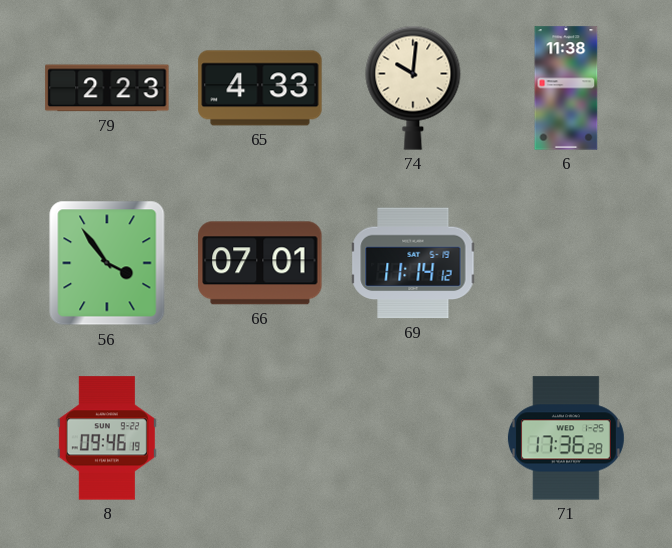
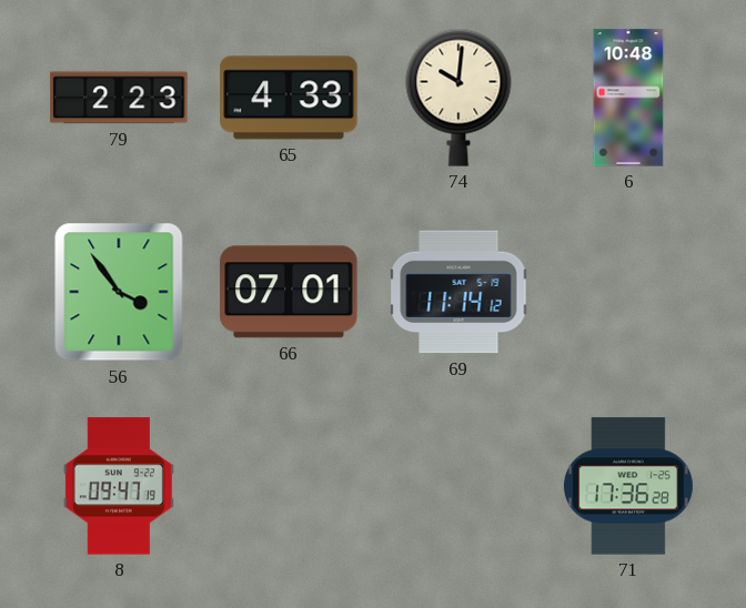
6: 11:38 -> 10:48
8: 09:46 -> 09:47
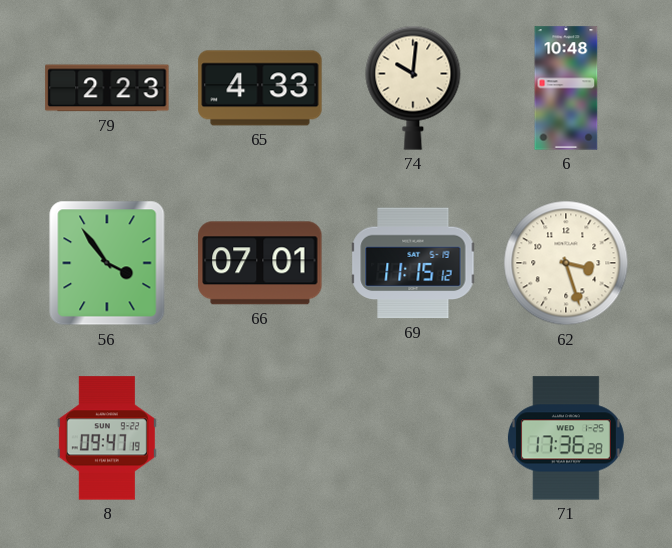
69: 11:14 -> 11:15
62: none -> 3:27
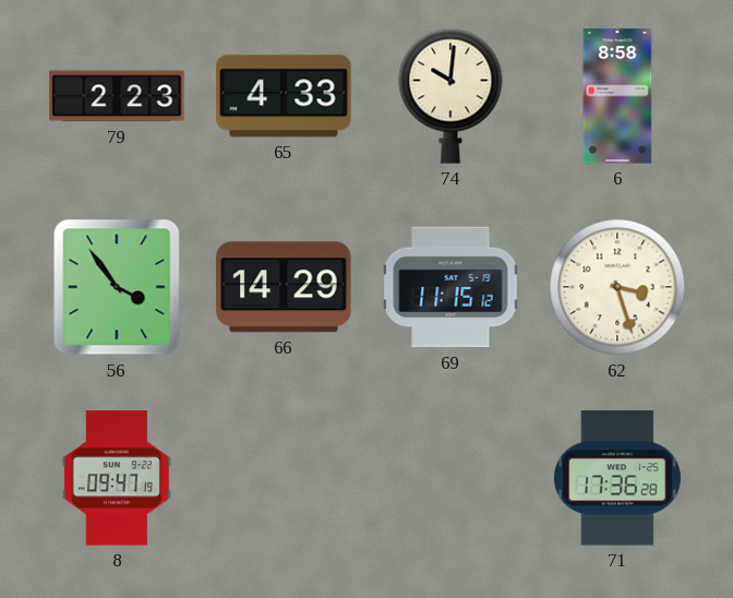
6: 10:48 -> 8:58
66: 07:01 -> 14:29
